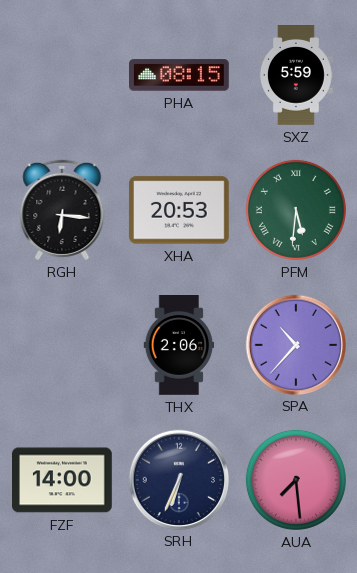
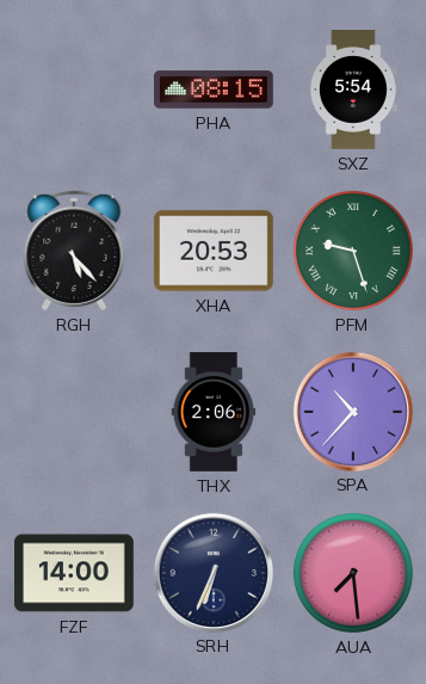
SXZ: 5:59 -> 5:54
RGH: 6:16 -> 5:23
PFM: 5:31 -> 9:27
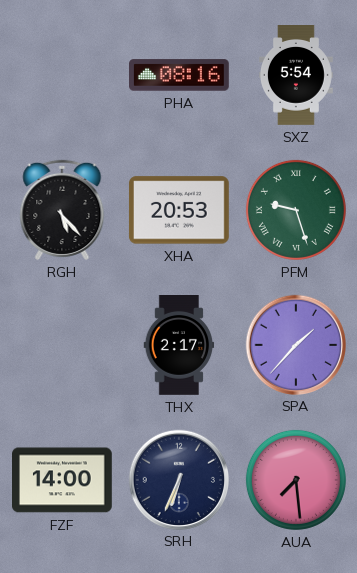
PHA: 08:15 -> 08:16
THX: 2:06 -> 2:17
SPA: 10:37 -> 1:37
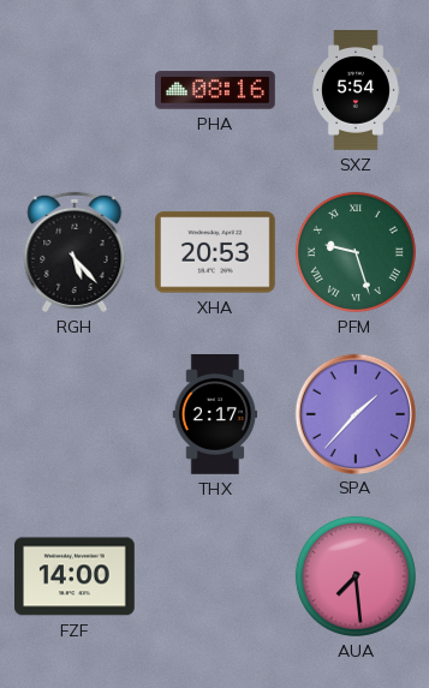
SRH: 6:34 -> none
